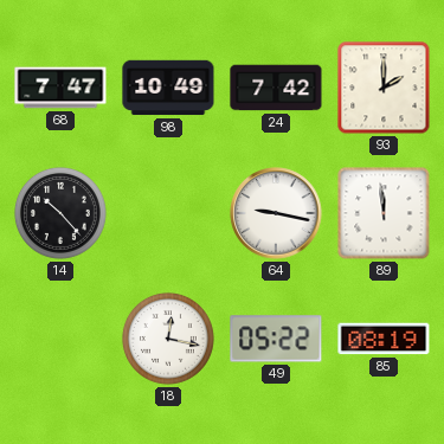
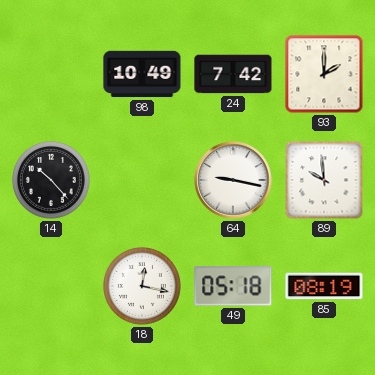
68: 7:47 -> none
89: 11:59 -> 9:59
49: 05:22 -> 05:18
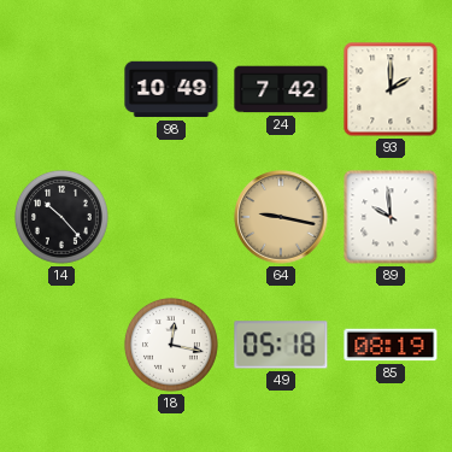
64 dial: white -> champagne
